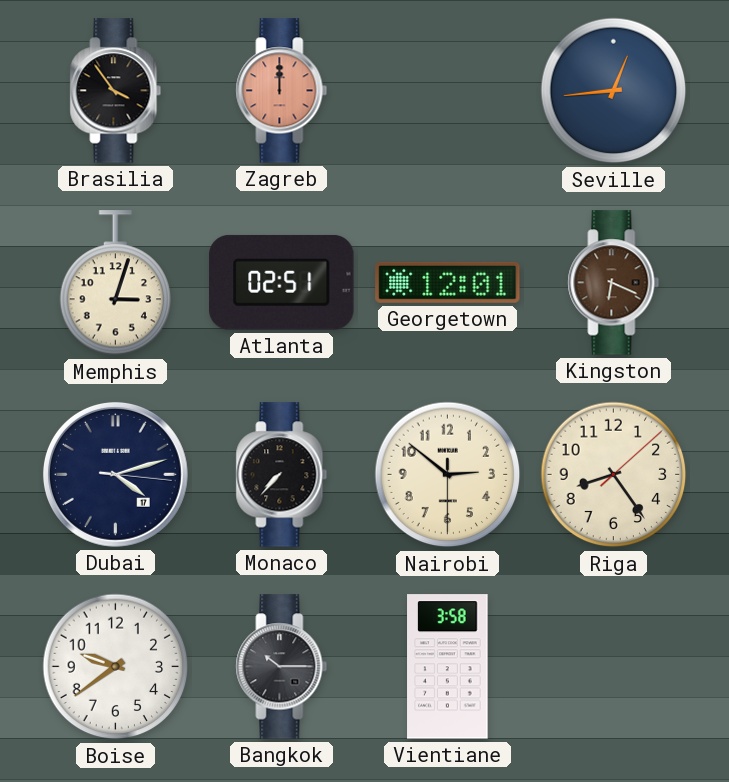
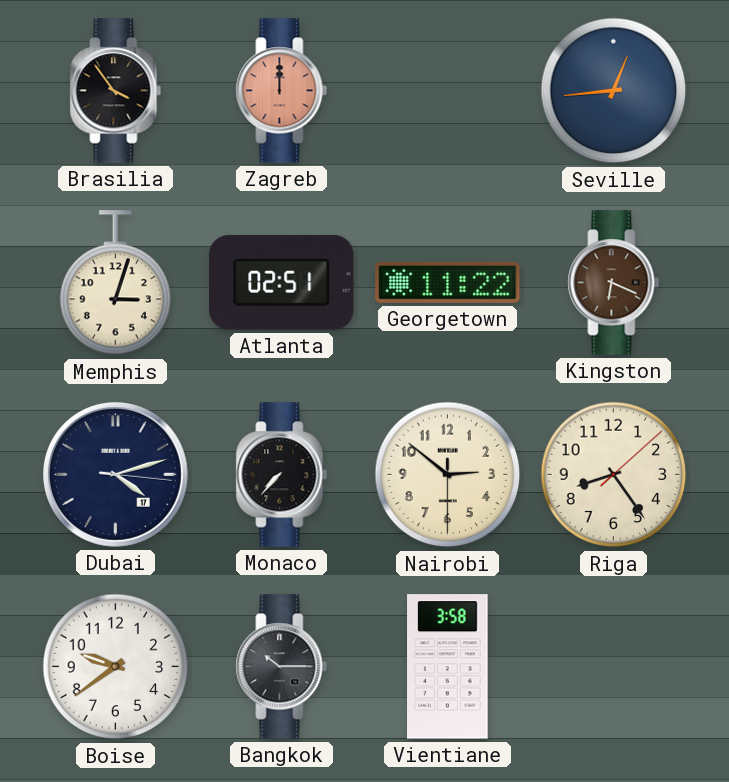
Georgetown: 12:01 -> 11:22
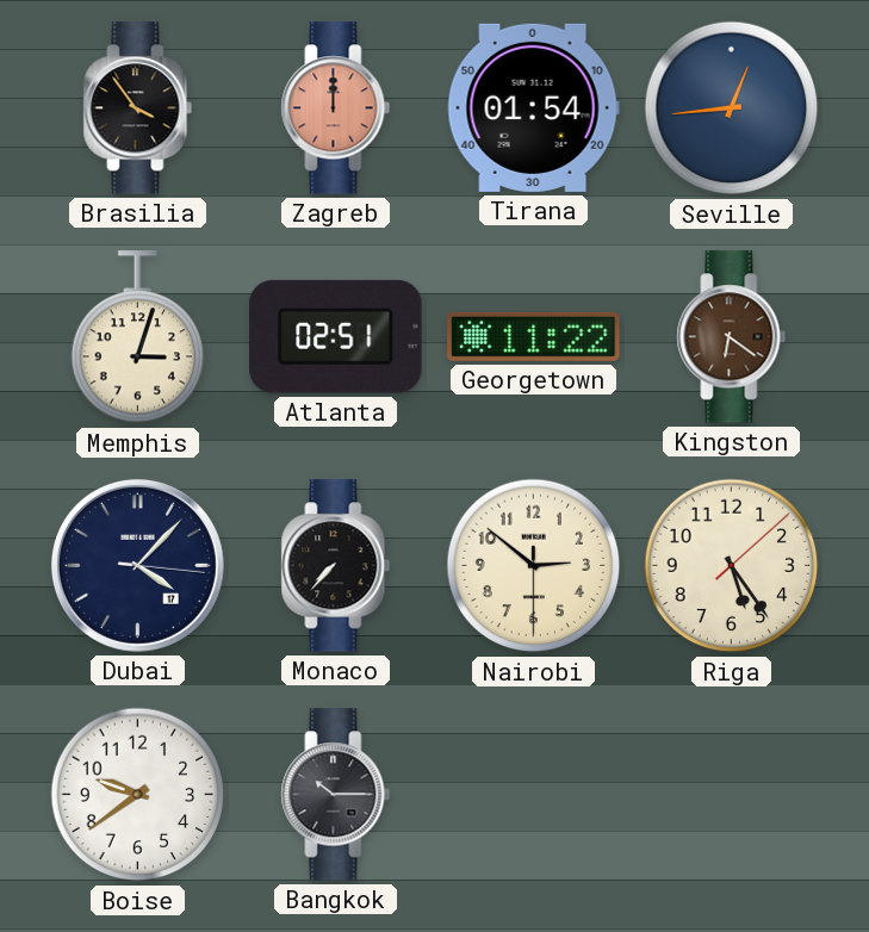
Tirana: none -> 01:54
Kingston: 6:19 -> 6:21
Dubai: 4:12 -> 4:07
Riga: 8:24 -> 5:24
Vientiane: 3:58 -> none
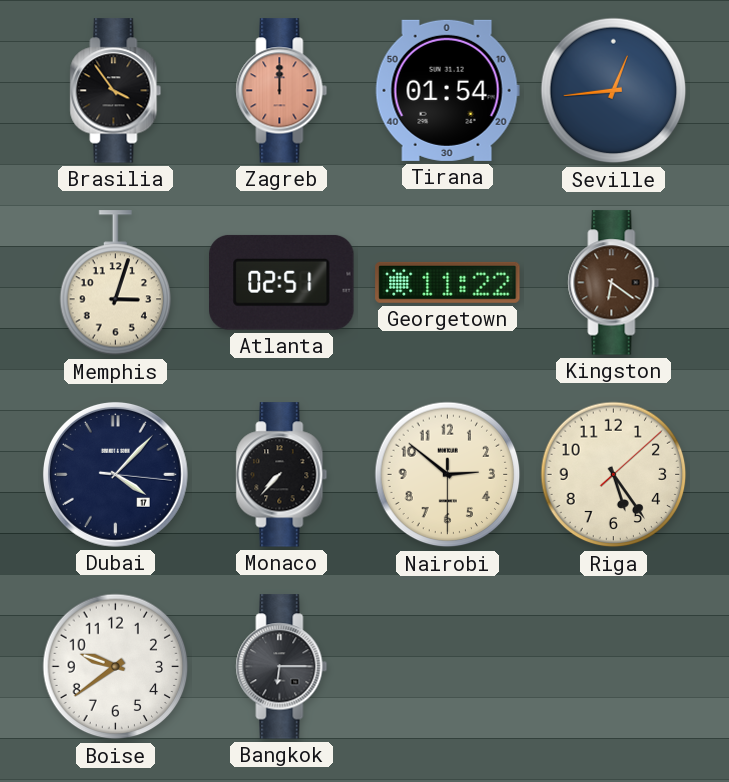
Bangkok: 10:15 -> 6:15
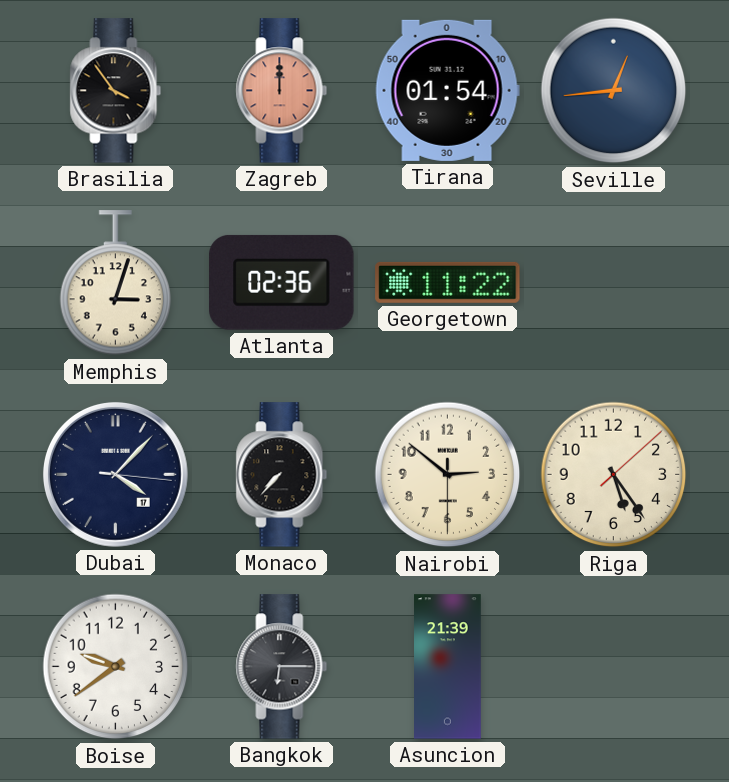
Atlanta: 02:51 -> 02:36
Kingston: 6:21 -> none
Asuncion: none -> 21:39
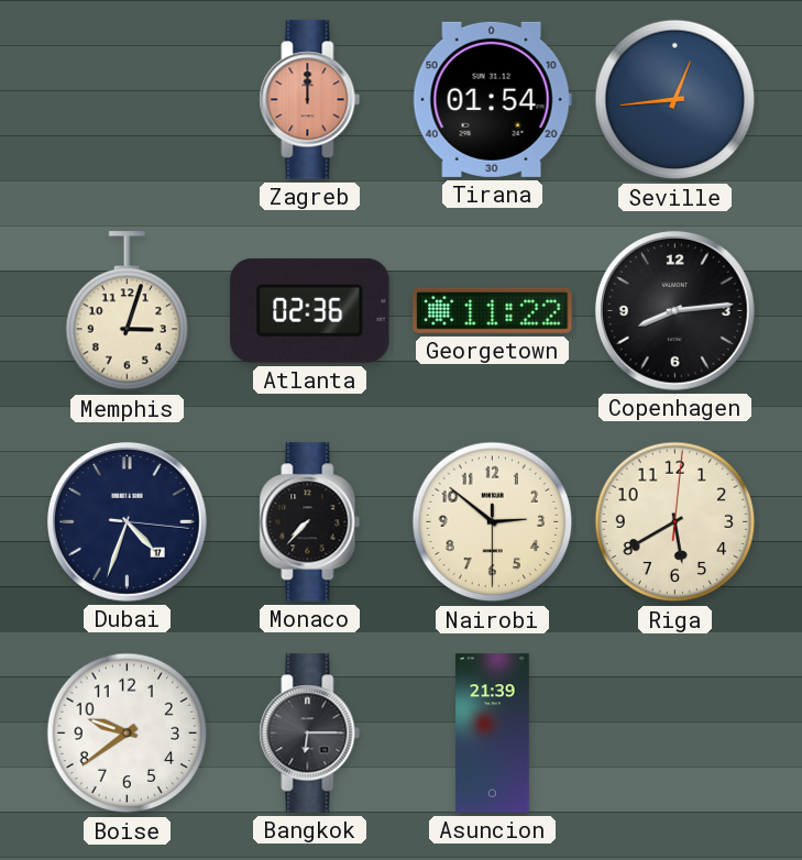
Brasilia: 3:54 -> none
Copenhagen: none -> 8:14
Dubai: 4:07 -> 4:33
Riga: 5:24 -> 5:40
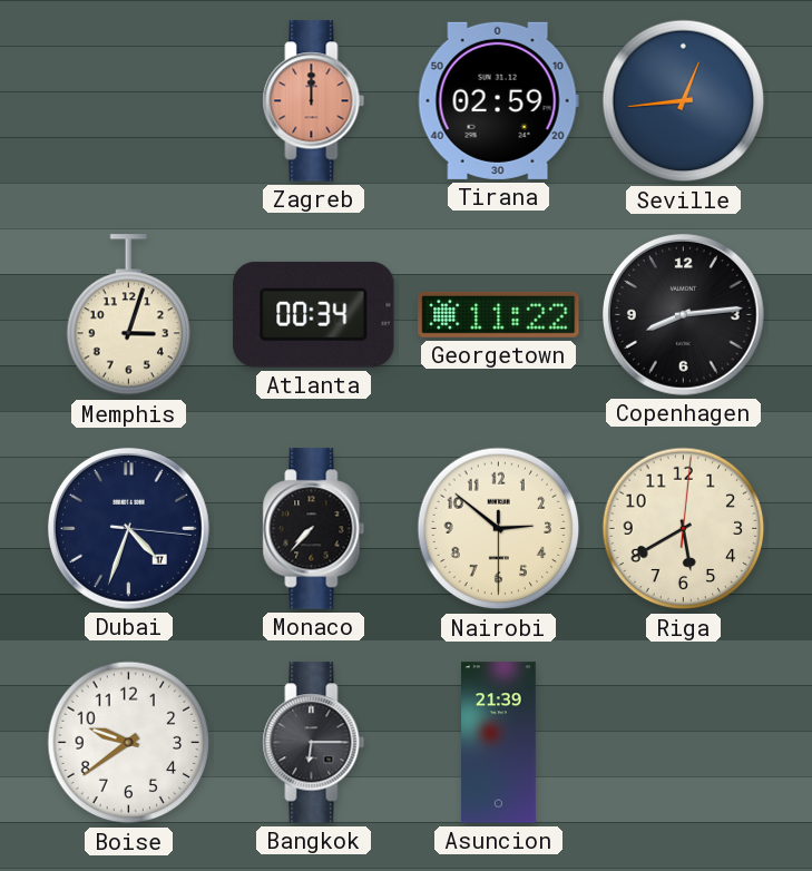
Tirana: 01:54 -> 02:59
Atlanta: 02:36 -> 00:34
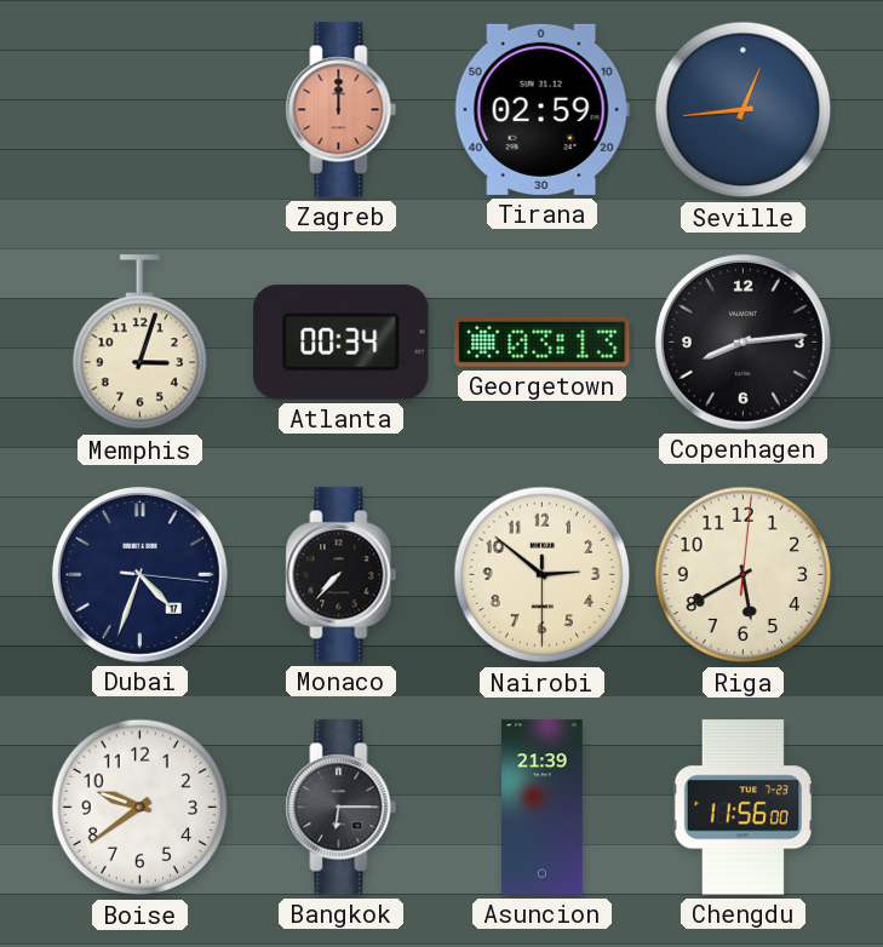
Georgetown: 11:22 -> 03:13
Chengdu: none -> 11:56
